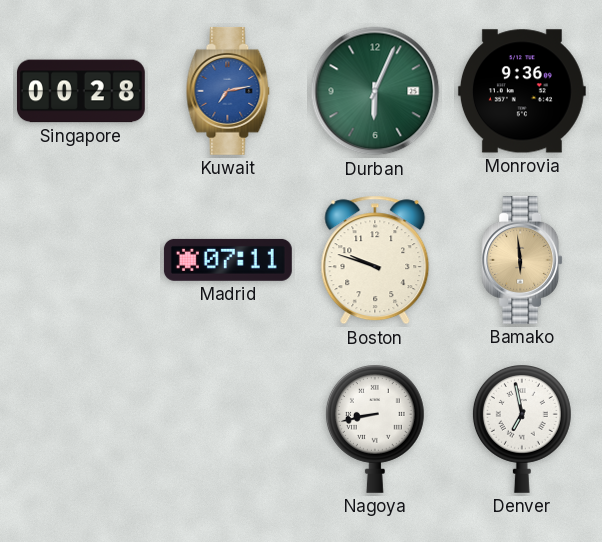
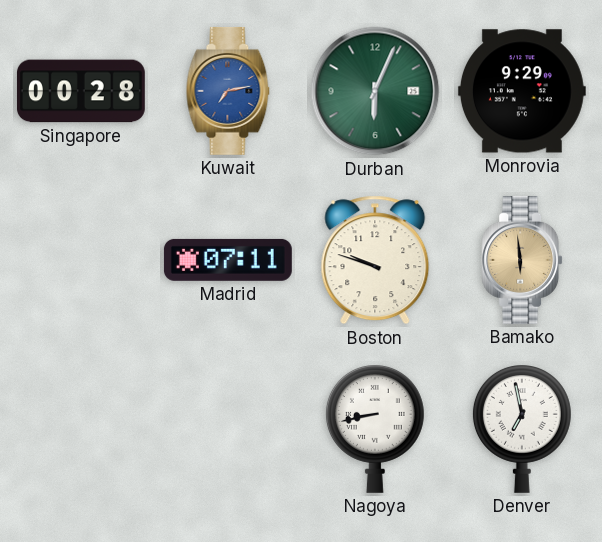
Monrovia: 9:36 -> 9:29
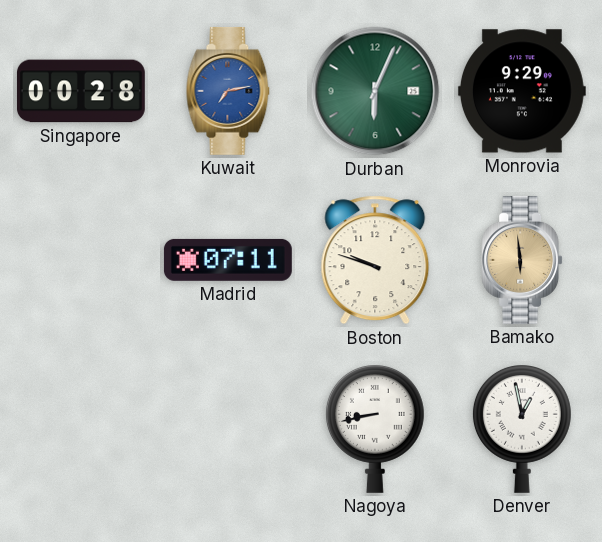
Denver: 6:58 -> 12:58
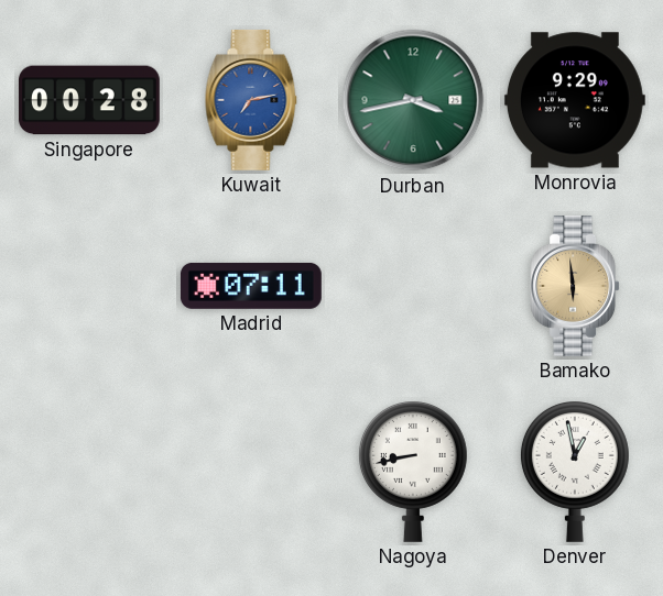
Durban: 6:04 -> 3:43
Boston: 9:48 -> none
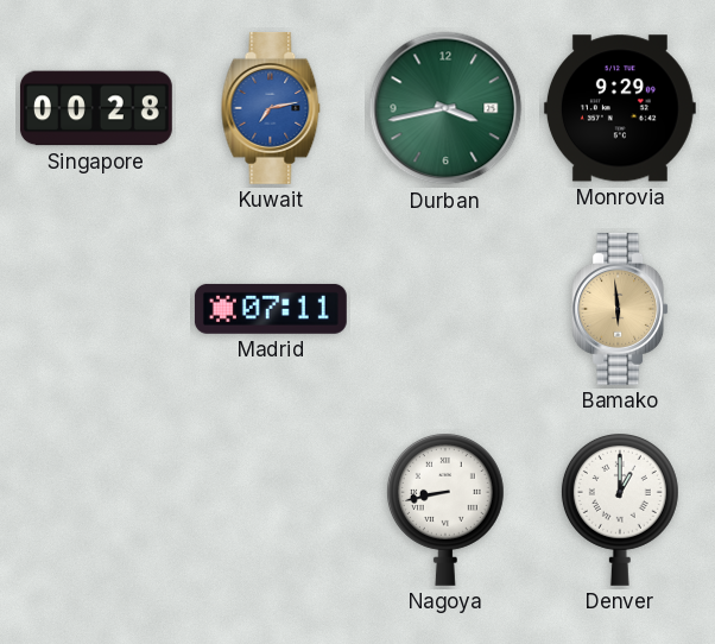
Denver: 12:58 -> 1:00
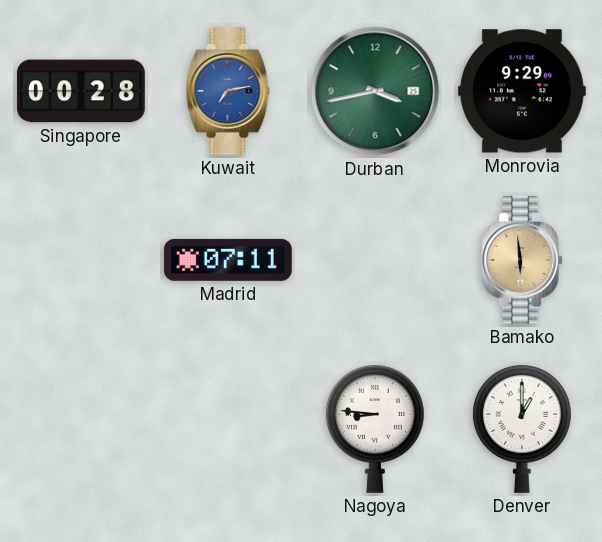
Nagoya: 8:43 -> 8:46
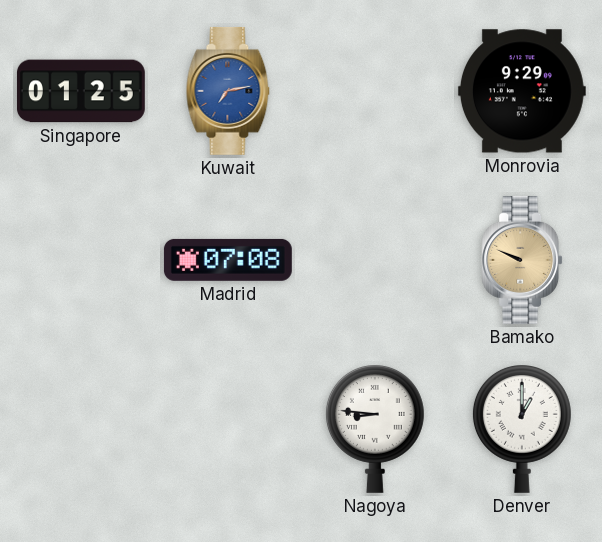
Singapore: 00:28 -> 01:25
Durban: 3:43 -> none
Madrid: 07:11 -> 07:08
Bamako: 5:59 -> 9:49
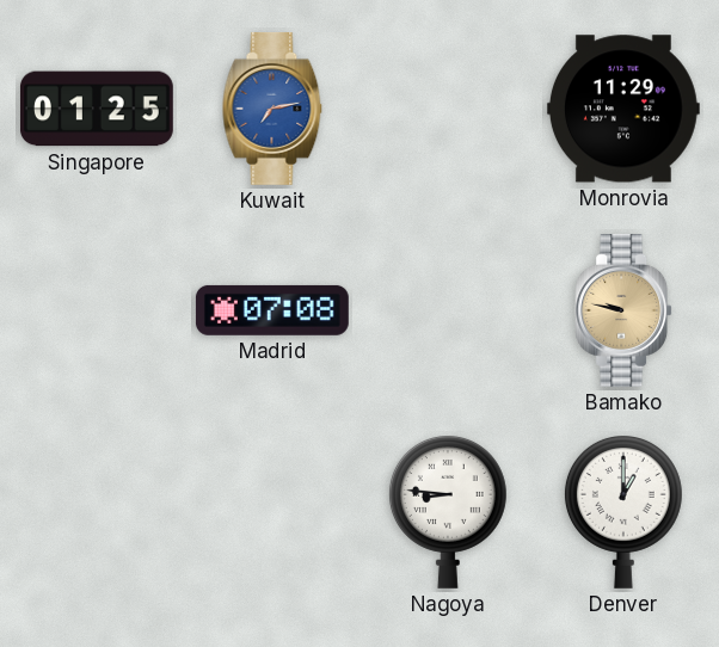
Monrovia: 9:29 -> 11:29
Bamako: 9:49 -> 9:47
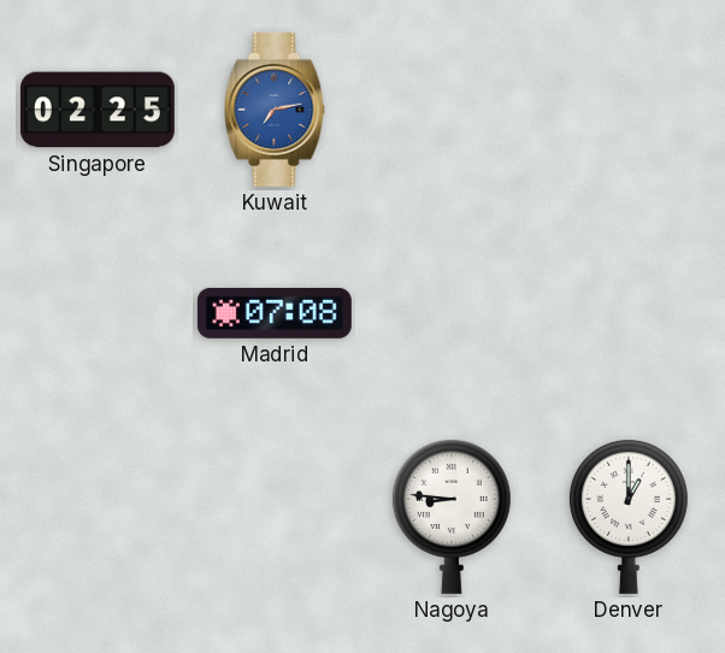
Singapore: 01:25 -> 02:25
Monrovia: 11:29 -> none
Bamako: 9:47 -> none
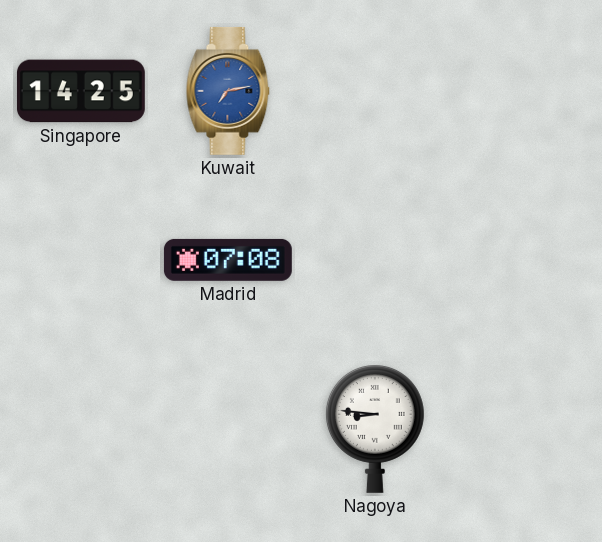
Singapore: 02:25 -> 14:25
Denver: 1:00 -> none
